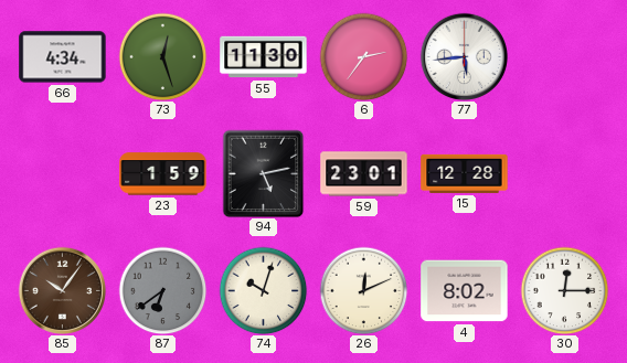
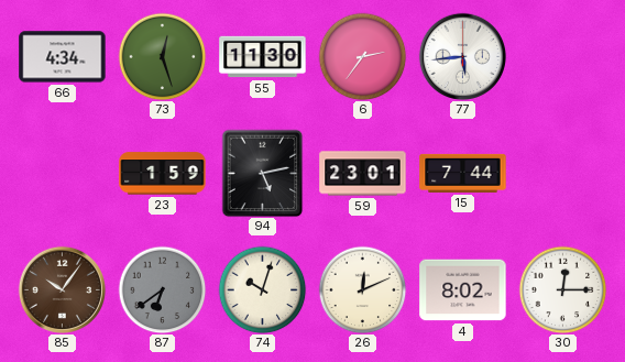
15: 12:28 -> 7:44
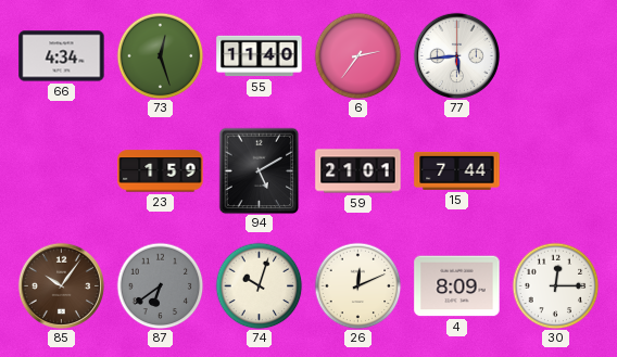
55: 11:30 -> 11:40
94: 5:13 -> 5:10
59: 23:01 -> 21:01
4: 8:02 -> 8:09
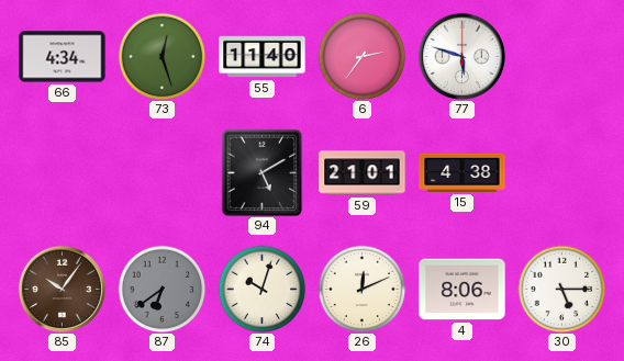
77: 5:44 -> 5:48
23: 1:59 -> none
15: 7:44 -> 4:38
4: 8:09 -> 8:06
30: 12:15 -> 5:15
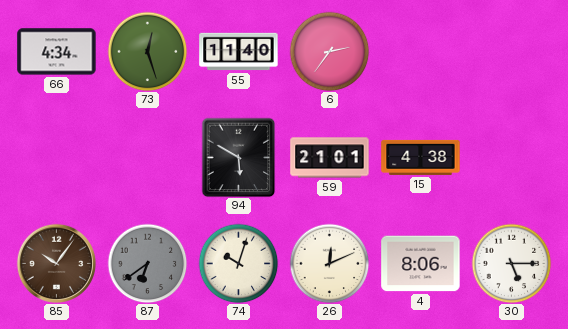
77: 5:48 -> none
94: 5:10 -> 5:50
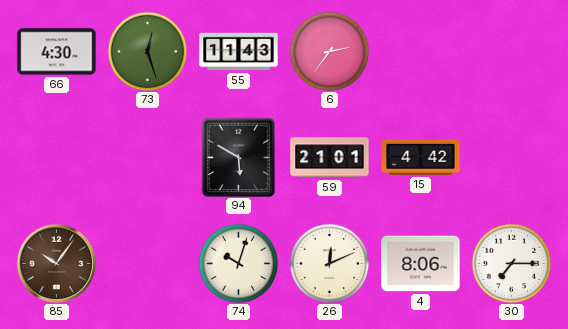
66: 4:34 -> 4:30
55: 11:40 -> 11:43
15: 4:38 -> 4:42
87: 6:39 -> none
30: 5:15 -> 7:15
